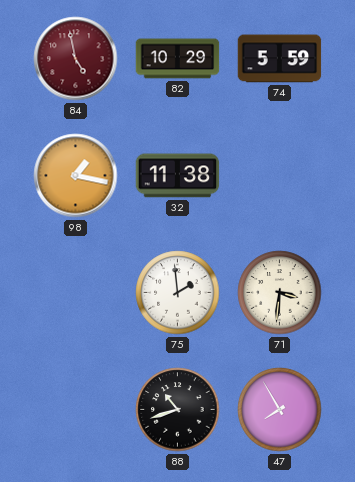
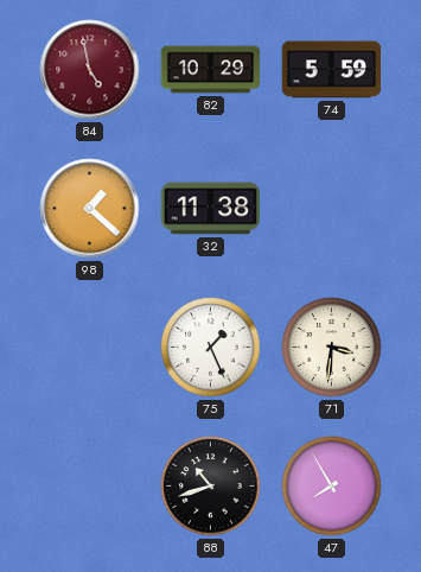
98: 1:17 -> 1:22
75: 1:59 -> 1:26
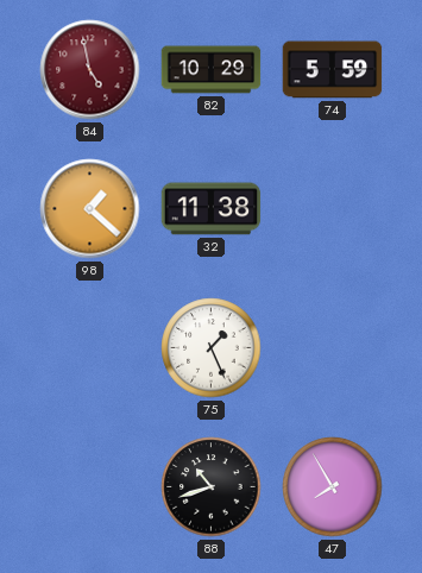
71: 3:31 -> none
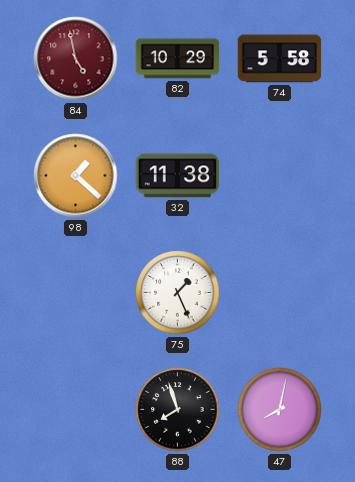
74: 5:59 -> 5:58
88: 10:42 -> 7:57
47: 7:55 -> 8:02
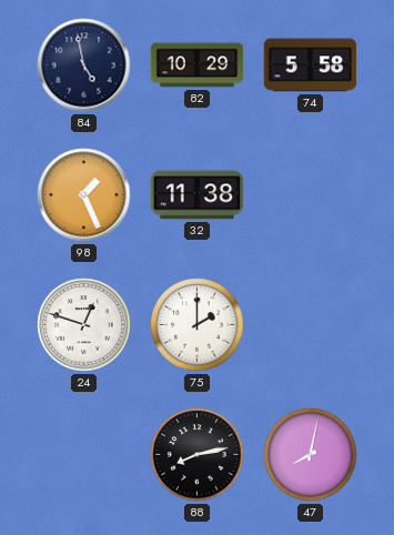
84 dial: burgundy -> navy
98: 1:22 -> 1:26
24: none -> 12:48
75: 1:26 -> 2:00
88: 7:57 -> 8:13
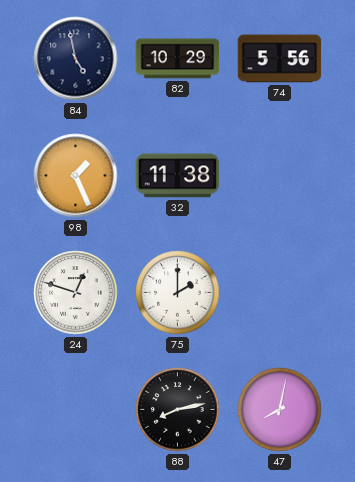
74: 5:58 -> 5:56
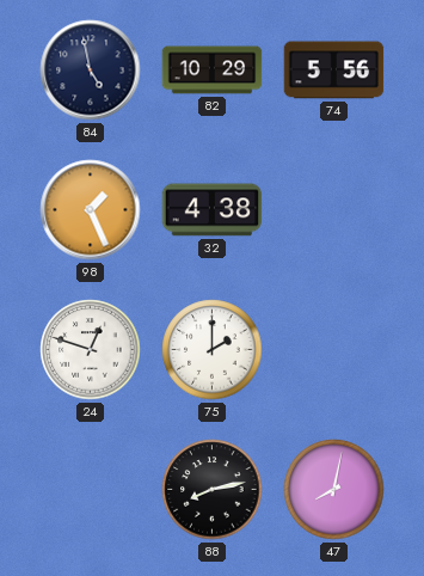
32: 11:38 -> 4:38
